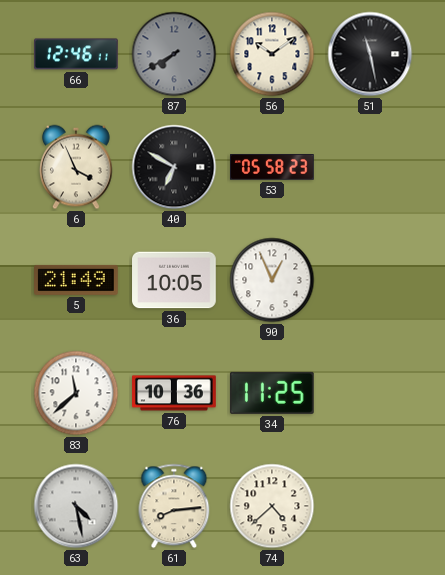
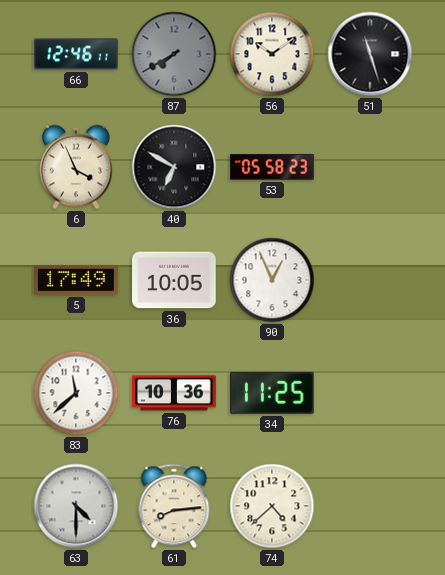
51: 11:28 -> 11:27
5: 21:49 -> 17:49
63: 4:28 -> 4:30
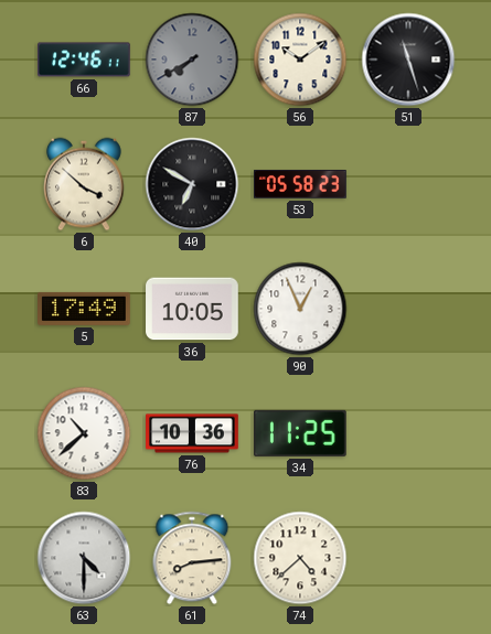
6: 3:56 -> 3:52
83: 11:38 -> 10:38
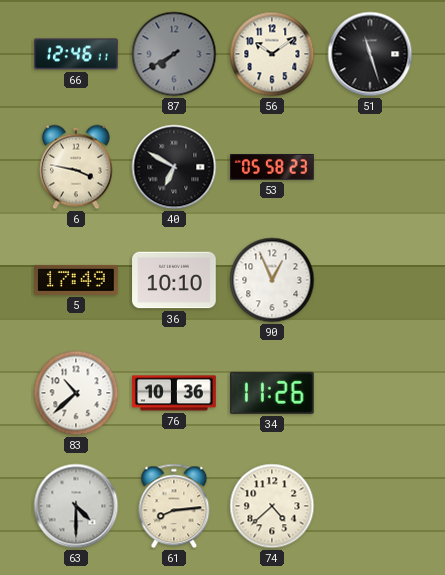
6: 3:52 -> 3:47
36: 10:05 -> 10:10
34: 11:25 -> 11:26
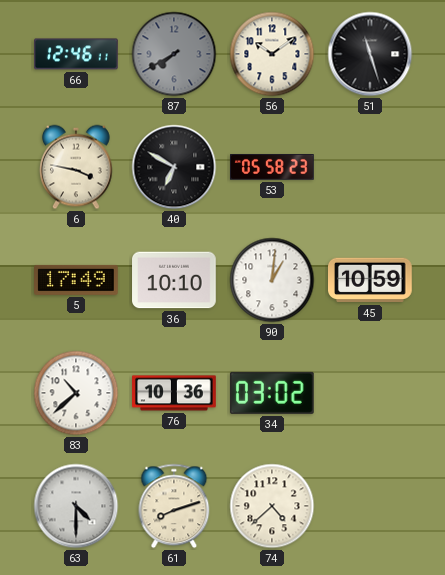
90: 12:56 -> 1:01
45: none -> 10:59
34: 11:26 -> 03:02
61: 8:14 -> 8:12
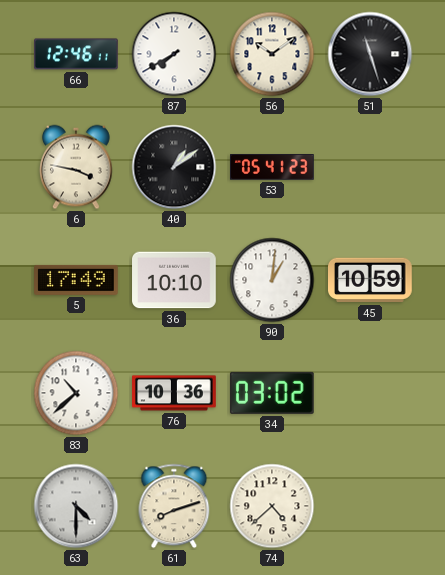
87 dial: grey -> white
40: 6:50 -> 1:09
53: 05:58 -> 05:41
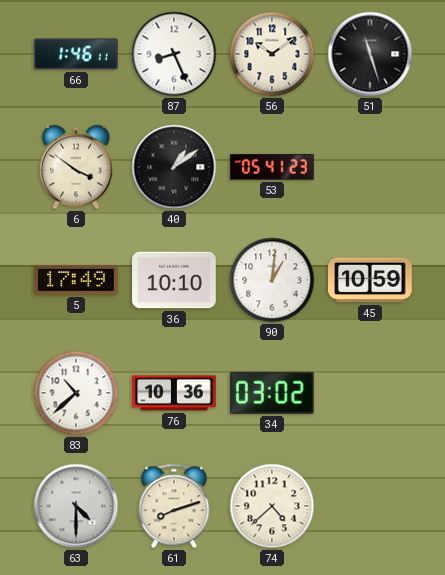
66: 12:46 -> 1:46
87: 7:40 -> 8:26
6: 3:47 -> 3:51
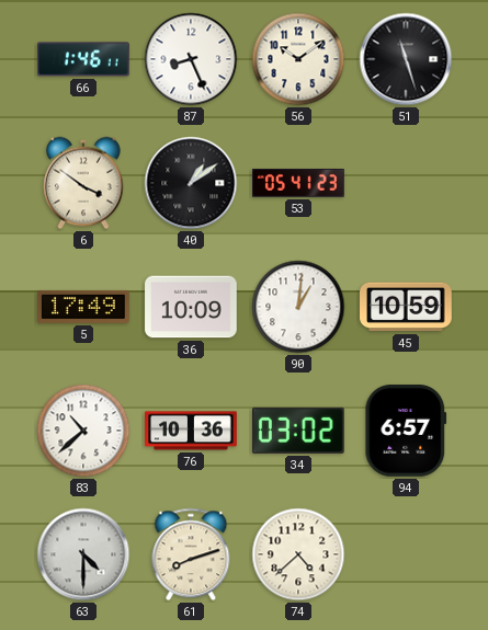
36: 10:10 -> 10:09
94: none -> 6:57
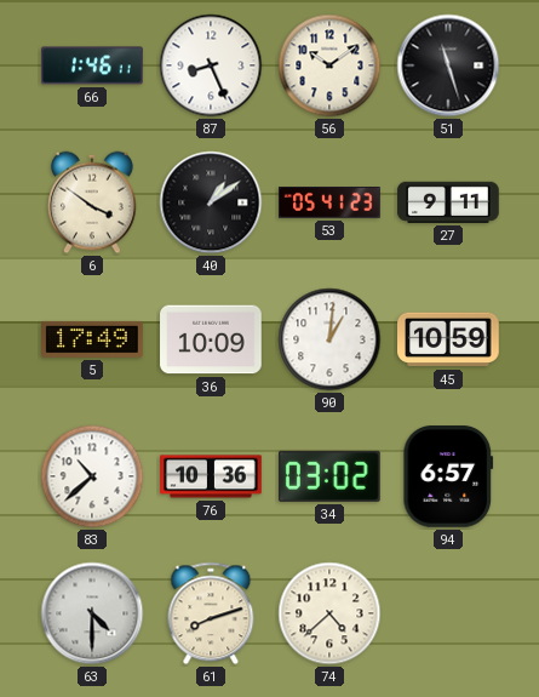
27: none -> 9:11
